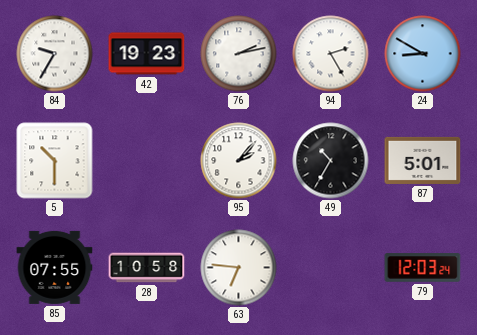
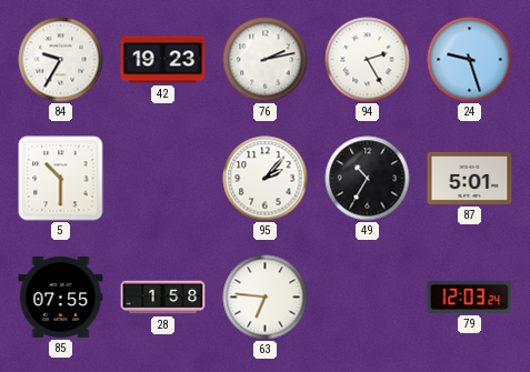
24: 8:50 -> 9:27
28: 10:58 -> 1:58
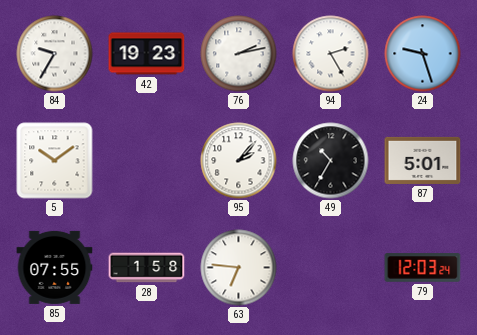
5: 10:30 -> 10:09
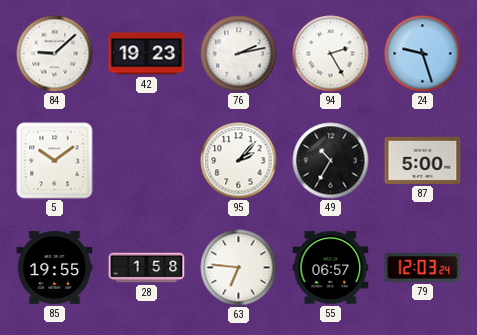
84: 9:35 -> 9:08
87: 5:01 -> 5:00
85: 07:55 -> 19:55
55: none -> 06:57
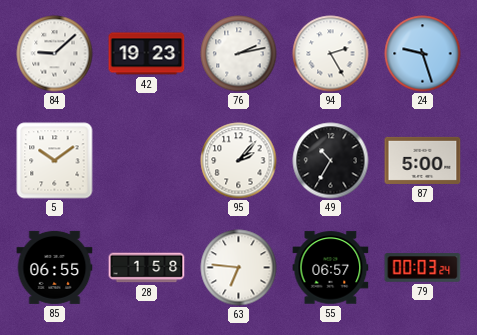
85: 19:55 -> 06:55
79: 12:03 -> 00:03
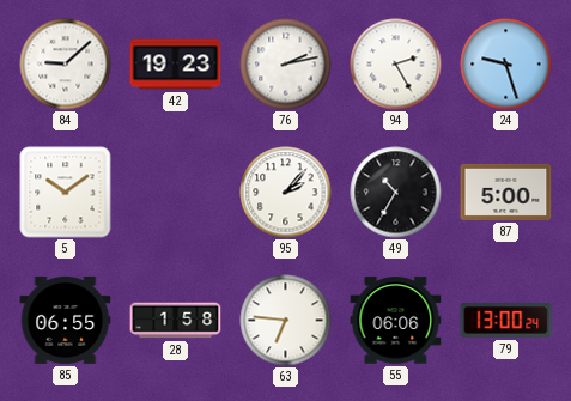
55: 06:57 -> 06:06
79: 00:03 -> 13:00
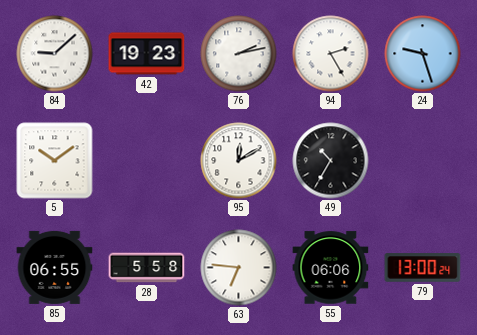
95: 2:07 -> 12:10
87: 5:00 -> none
28: 1:58 -> 5:58
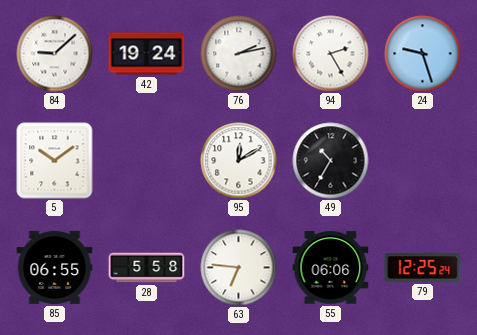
42: 19:23 -> 19:24
79: 13:00 -> 12:25
